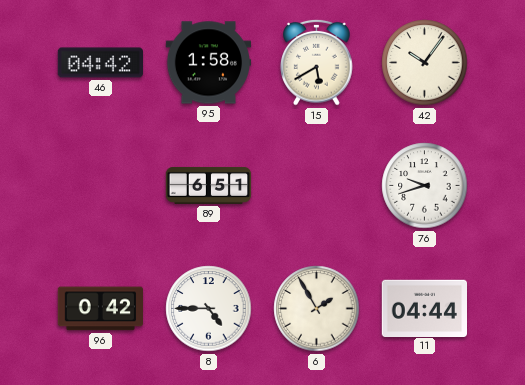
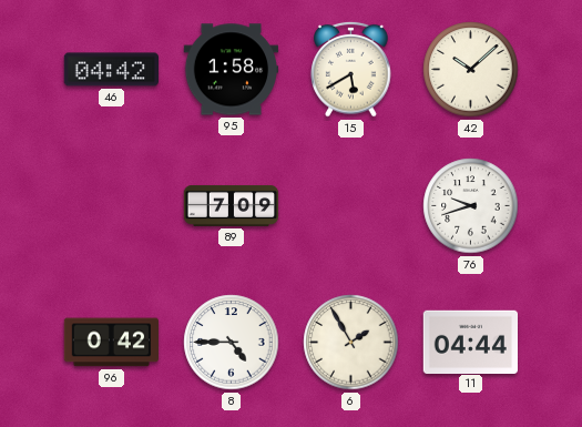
42: 10:06 -> 10:08
89: 6:51 -> 7:09
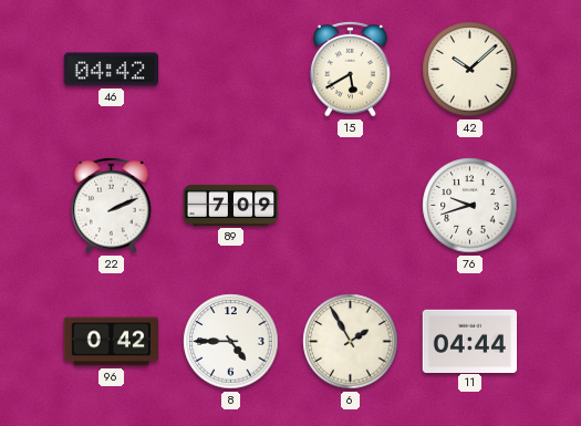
95: 1:58 -> none
22: none -> 2:11
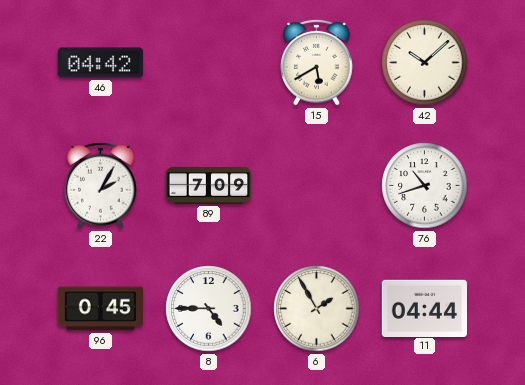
22: 2:11 -> 2:05
76: 9:42 -> 10:42
96: 0:42 -> 0:45
